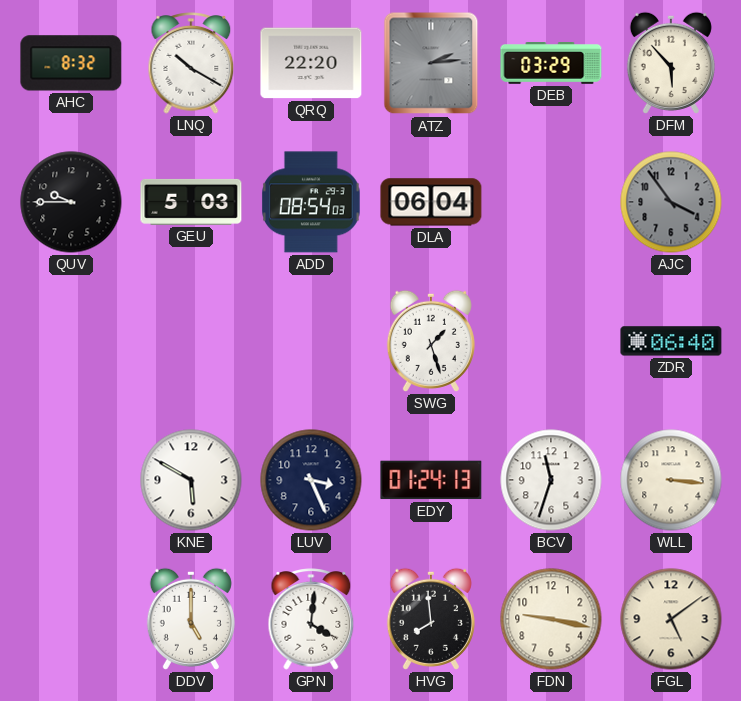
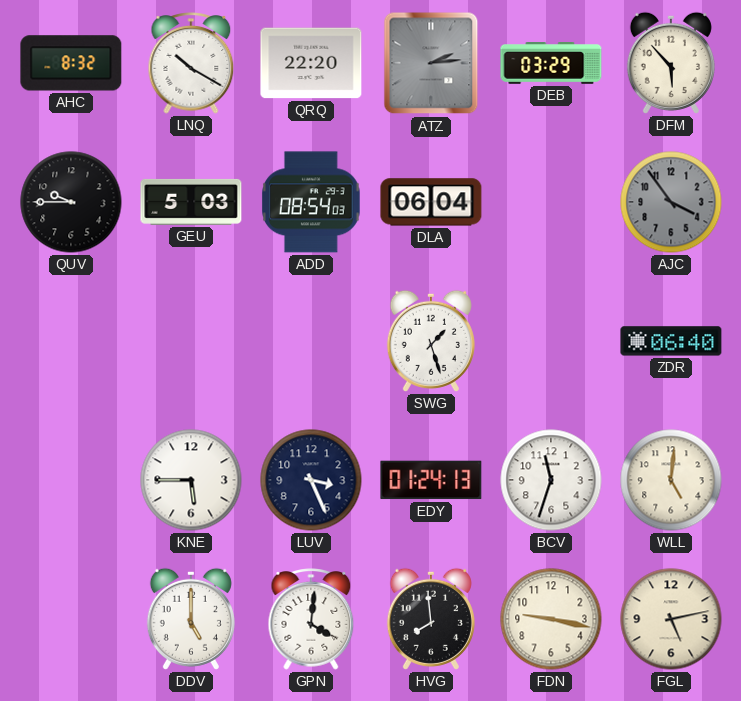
KNE: 5:50 -> 5:45
WLL: 3:16 -> 5:01
FGL: 5:09 -> 5:13
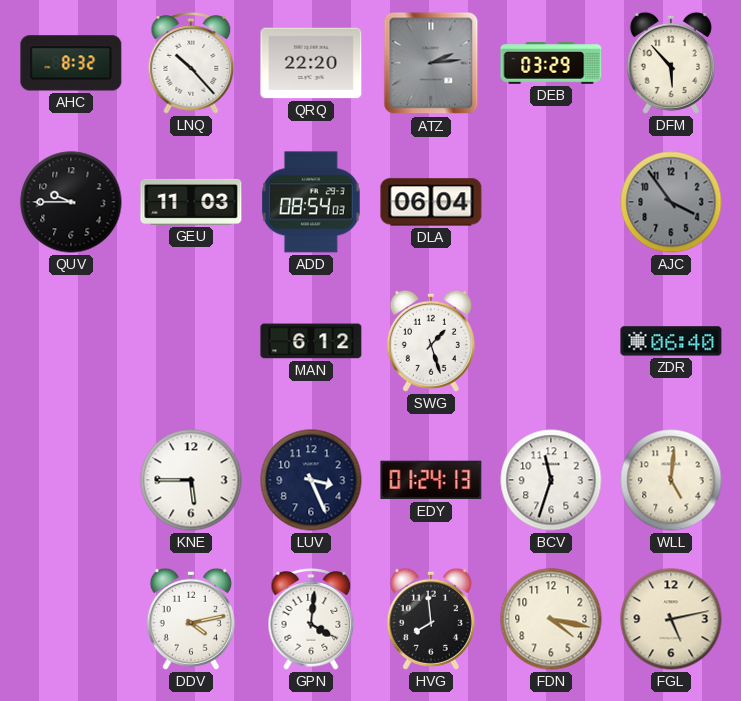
LNQ: 10:20 -> 10:23
GEU: 5:03 -> 11:03
MAN: none -> 6:12
DDV: 5:00 -> 4:13
FDN: 9:17 -> 4:17
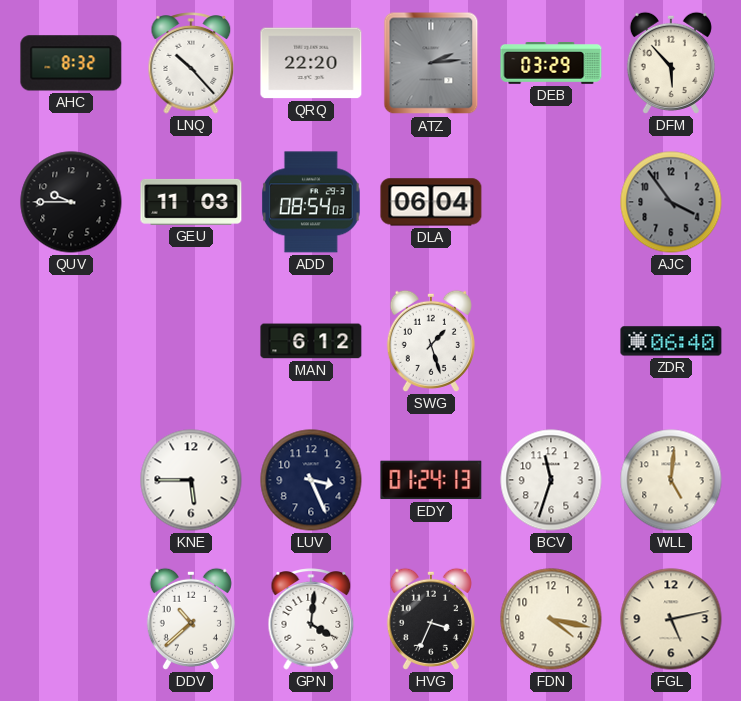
DDV: 4:13 -> 10:38
HVG: 7:59 -> 3:34
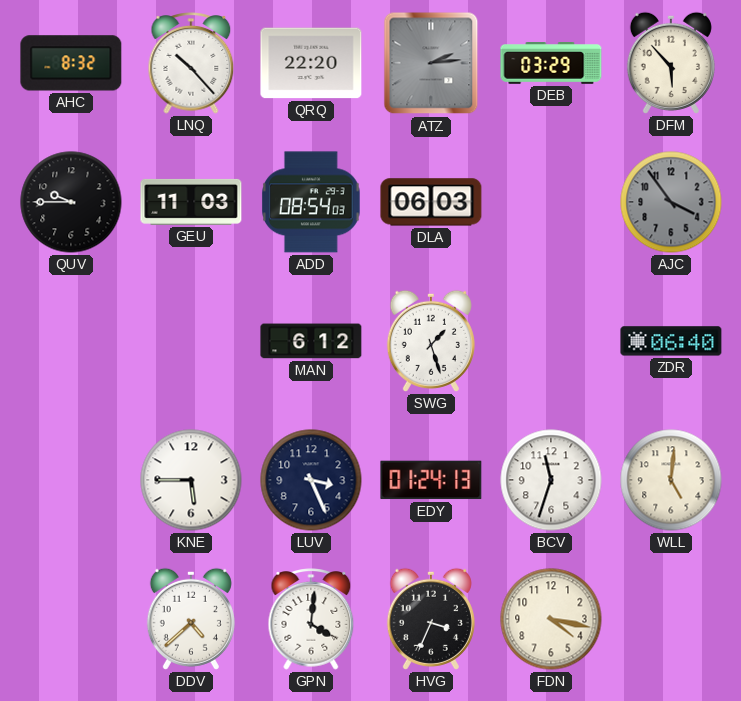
DLA: 06:04 -> 06:03
DDV: 10:38 -> 4:38
FGL: 5:13 -> none
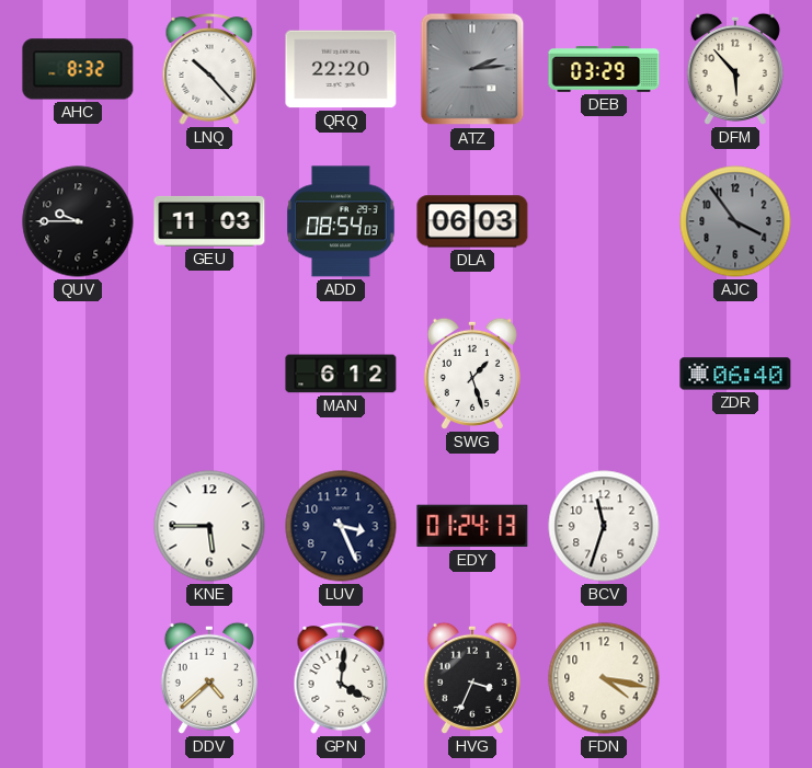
WLL: 5:01 -> none
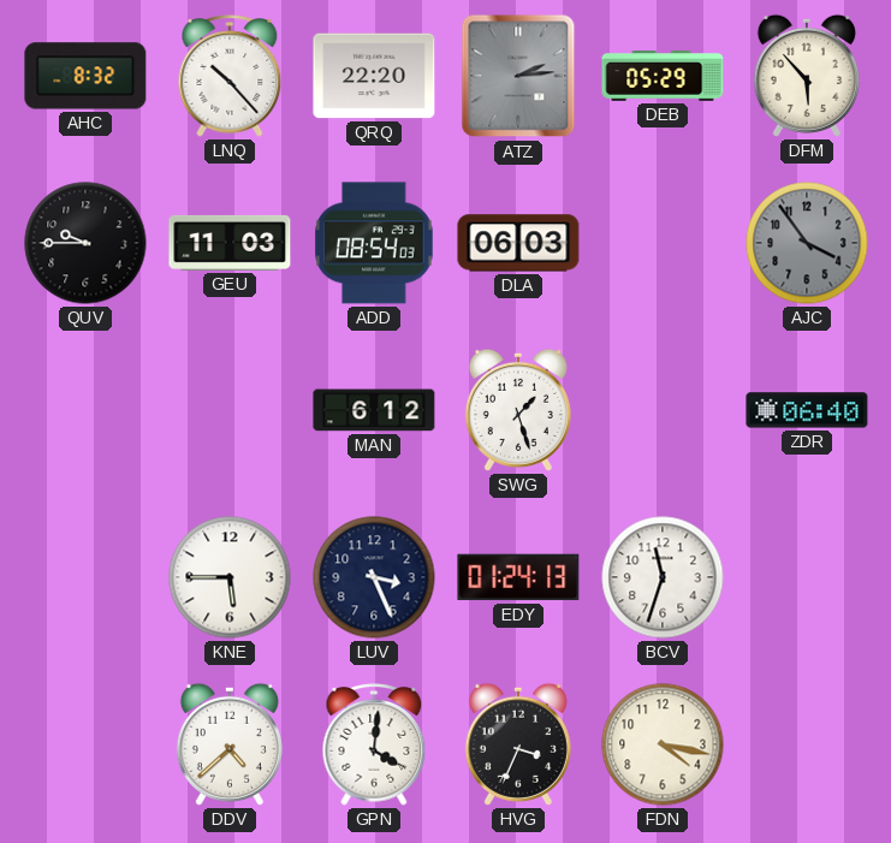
DEB: 03:29 -> 05:29
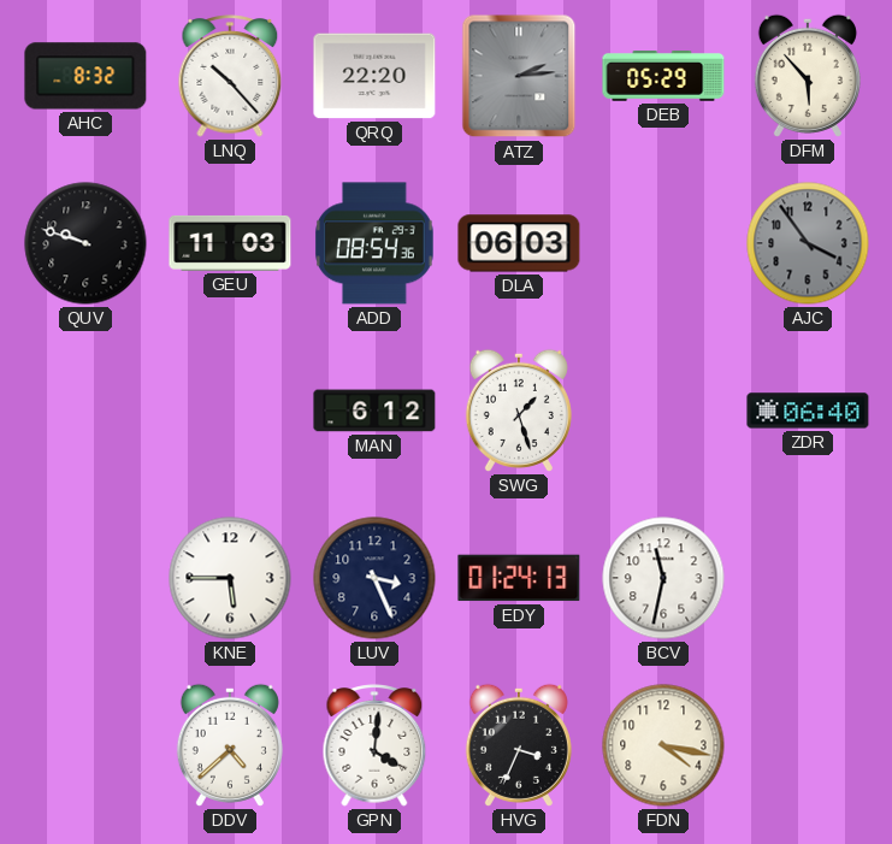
QUV: 9:45 -> 9:48
ADD: 08:54:03 -> 08:54:36
BCV: 11:33 -> 11:32
